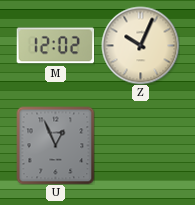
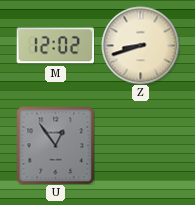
Z: 10:04 -> 8:42
U: 12:56 -> 12:54
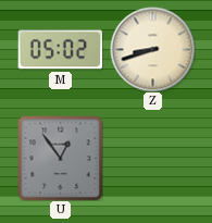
M: 12:02 -> 05:02
